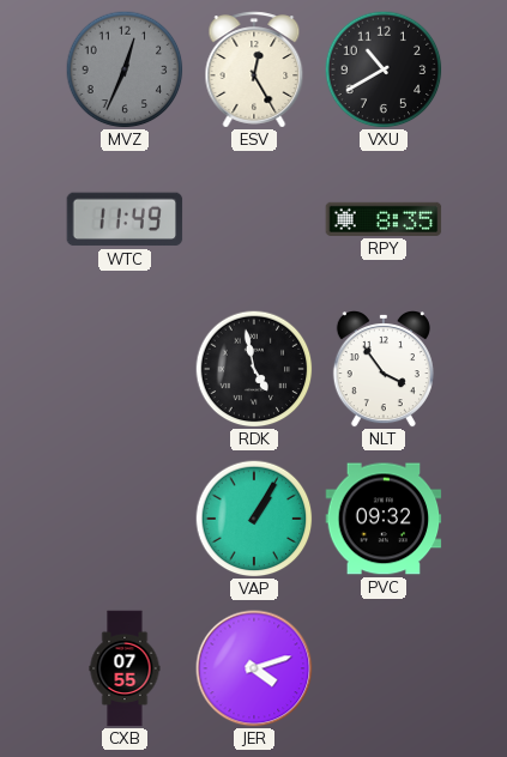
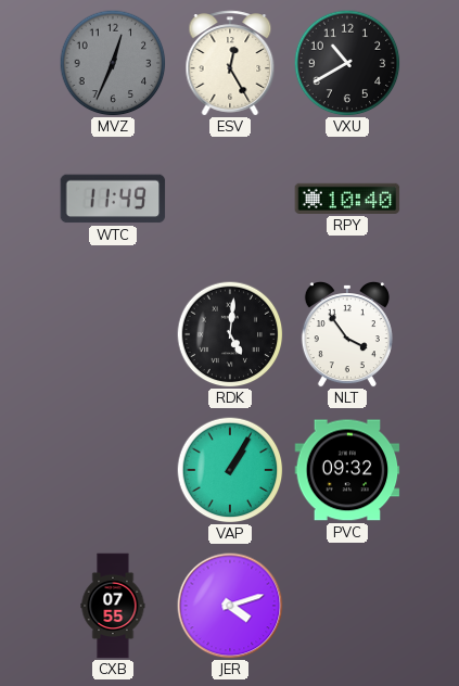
RPY: 8:35 -> 10:40
RDK: 4:58 -> 5:01
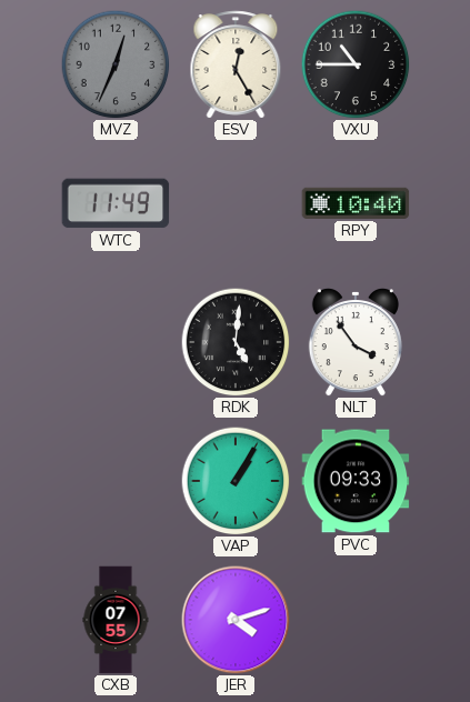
VXU: 10:40 -> 10:45
PVC: 09:32 -> 09:33
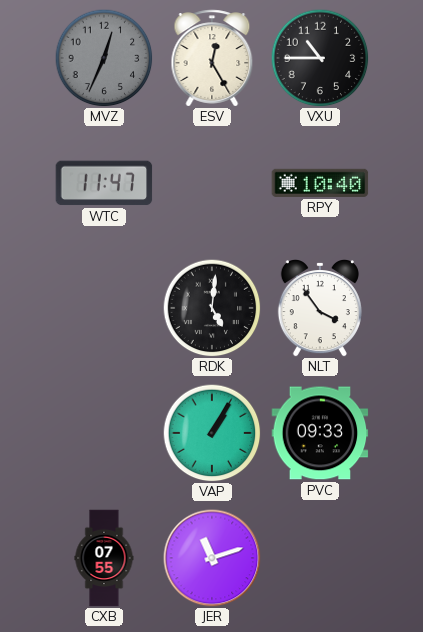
WTC: 11:49 -> 11:47
JER: 4:12 -> 11:12
